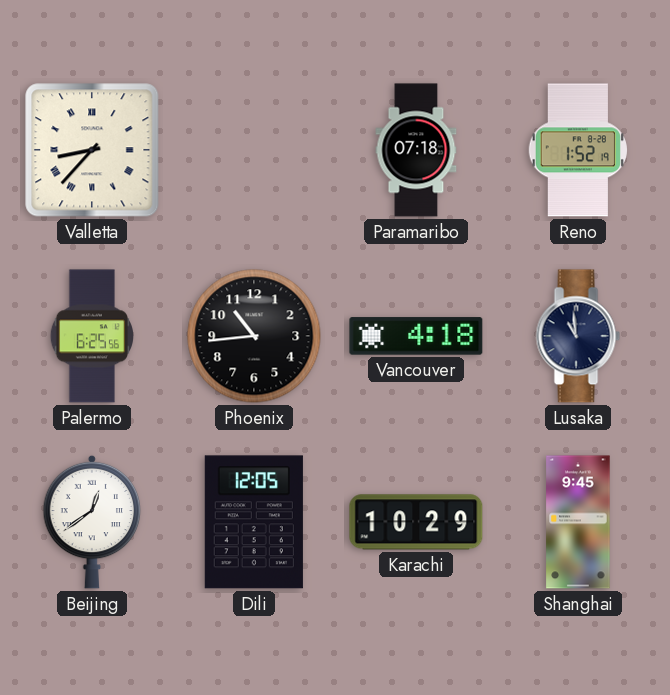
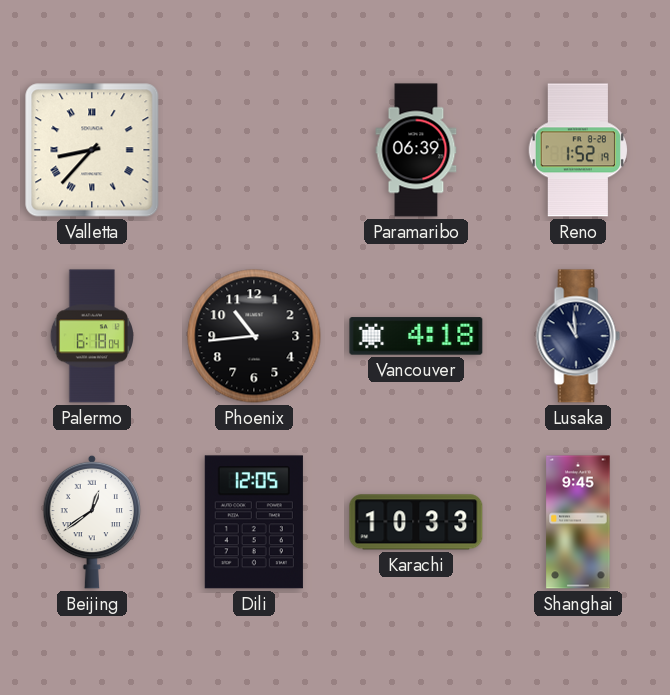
Paramaribo: 07:18 -> 06:39
Palermo: 6:25 -> 6:18
Karachi: 10:29 -> 10:33
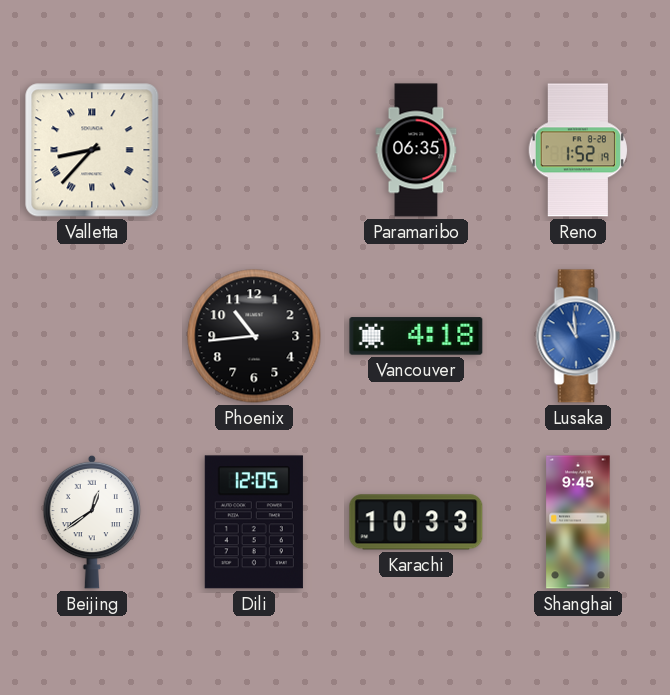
Paramaribo: 06:39 -> 06:35
Palermo: 6:18 -> none
Lusaka dial: navy -> blue
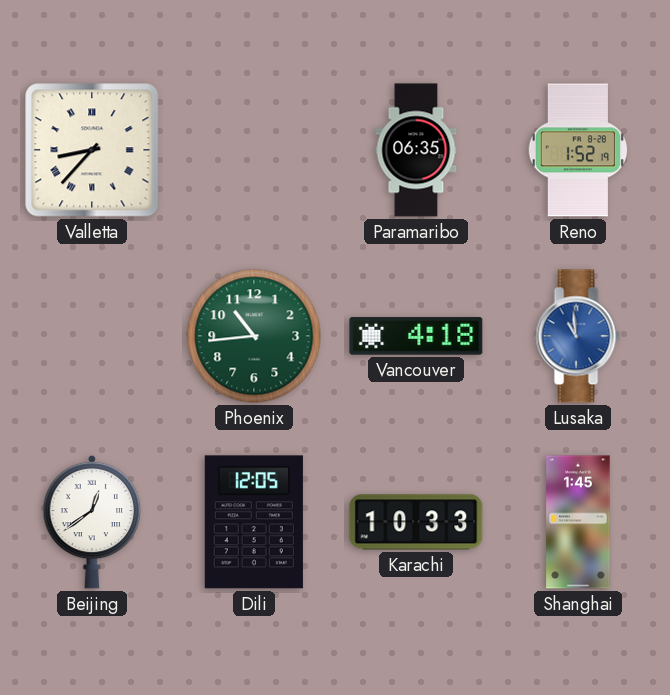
Phoenix dial: black -> green
Shanghai: 9:45 -> 1:45
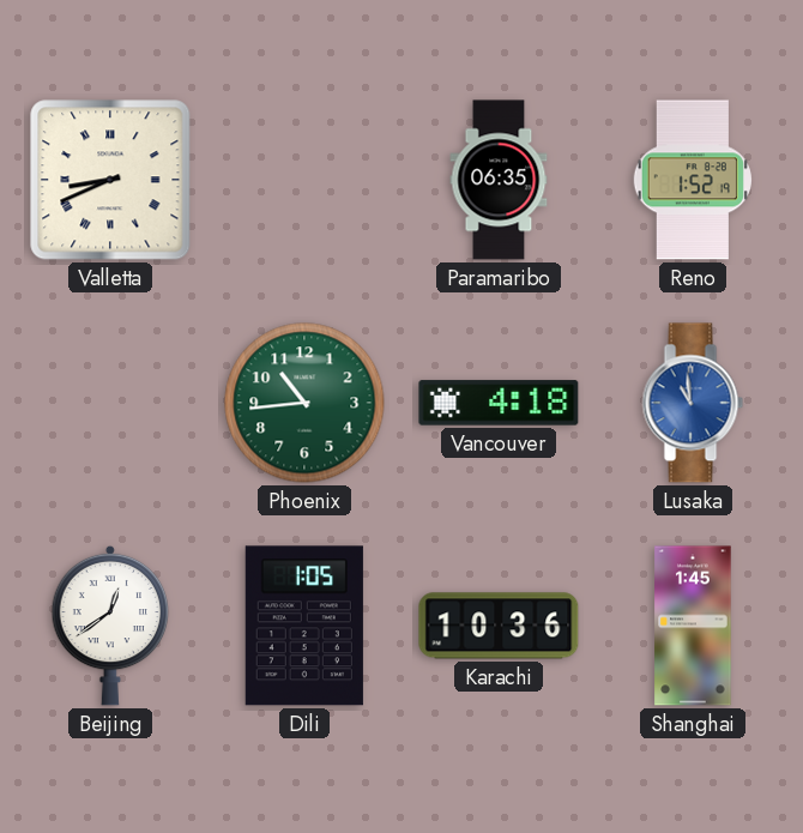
Valletta: 8:37 -> 8:41
Dili: 12:05 -> 1:05
Karachi: 10:33 -> 10:36
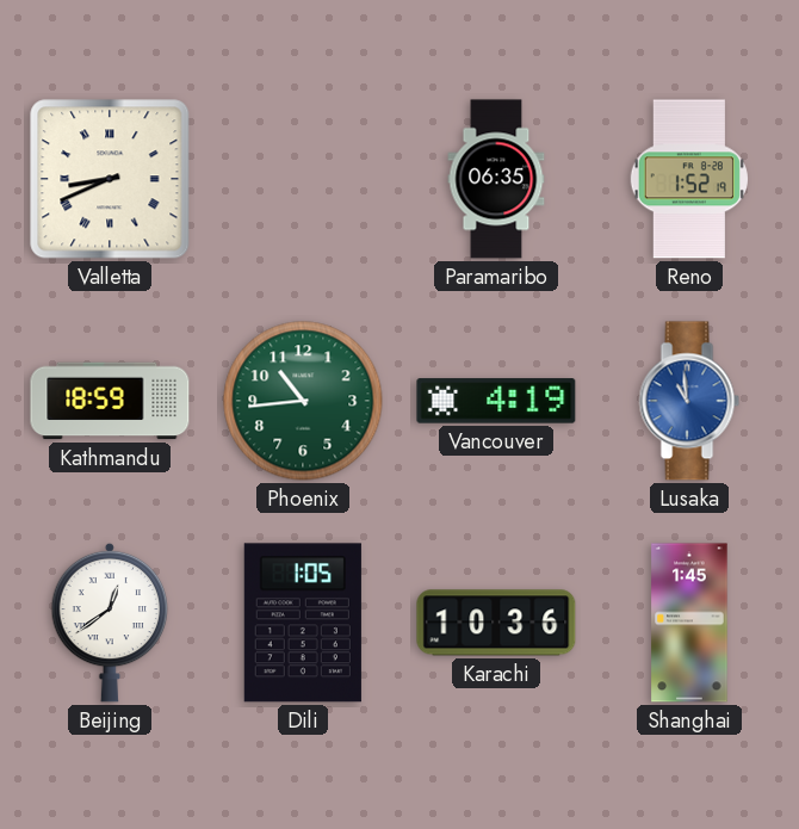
Kathmandu: none -> 18:59
Vancouver: 4:18 -> 4:19
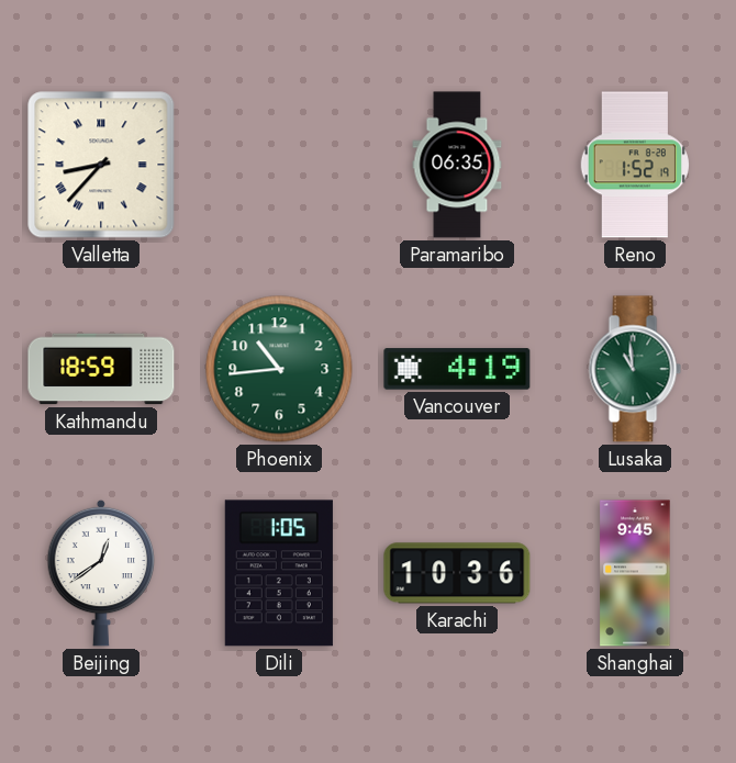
Valletta: 8:41 -> 8:37
Lusaka dial: blue -> green
Shanghai: 1:45 -> 9:45
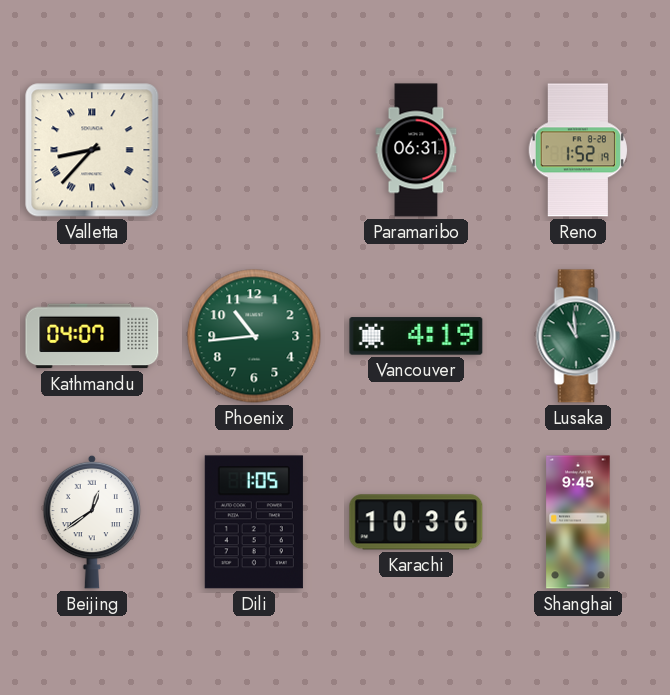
Paramaribo: 06:35 -> 06:31
Kathmandu: 18:59 -> 04:07
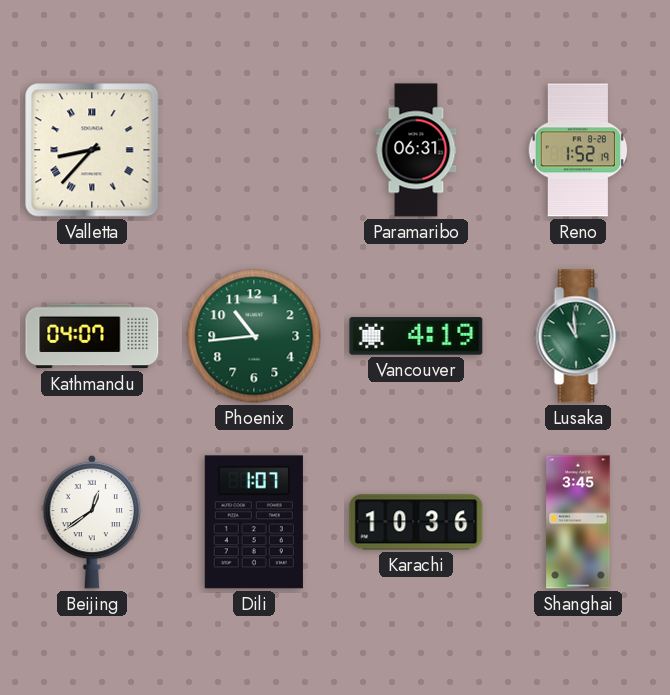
Dili: 1:05 -> 1:07
Shanghai: 9:45 -> 3:45
